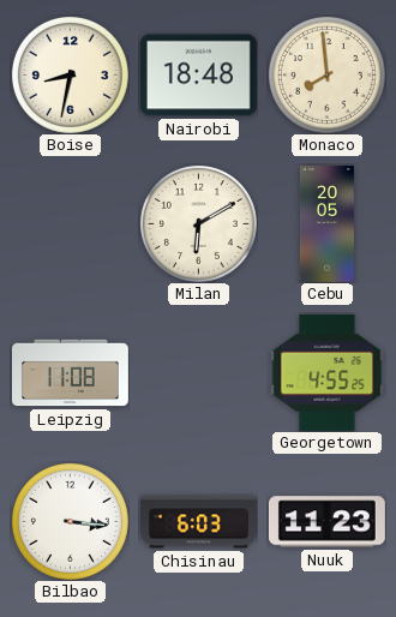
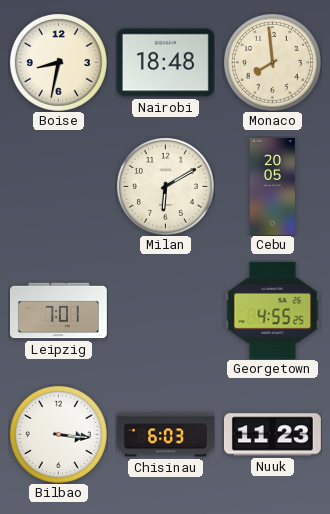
Leipzig: 11:08 -> 7:01
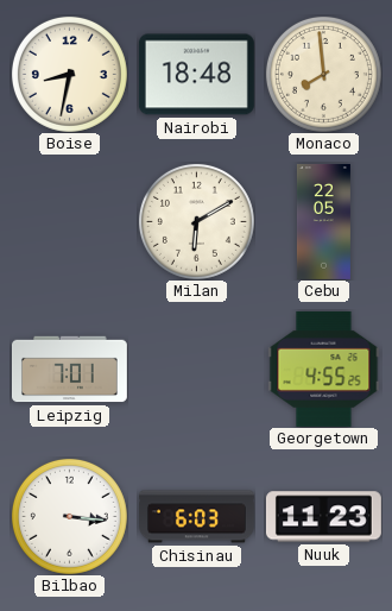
Cebu: 20:05 -> 22:05
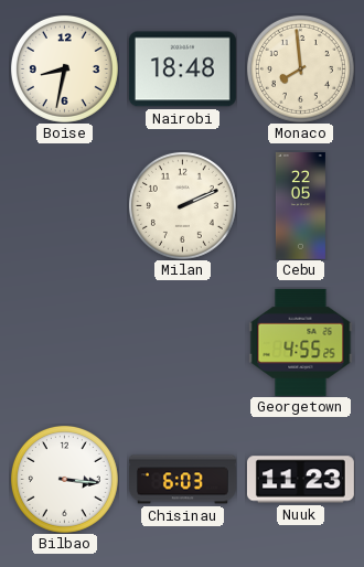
Milan: 6:10 -> 2:11
Leipzig: 7:01 -> none
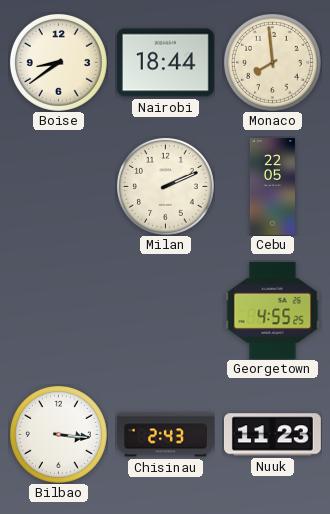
Boise: 8:32 -> 8:39
Nairobi: 18:48 -> 18:44
Chisinau: 6:03 -> 2:43
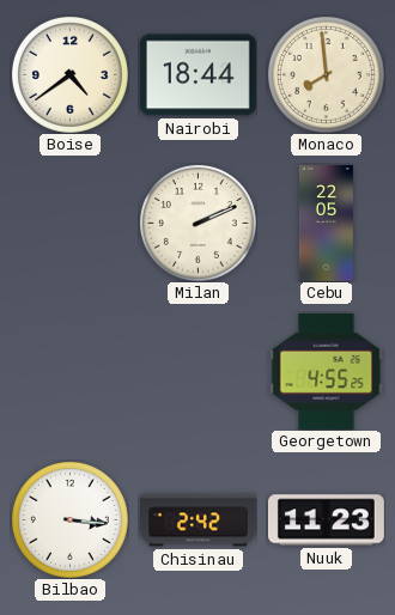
Boise: 8:39 -> 4:39
Chisinau: 2:43 -> 2:42
